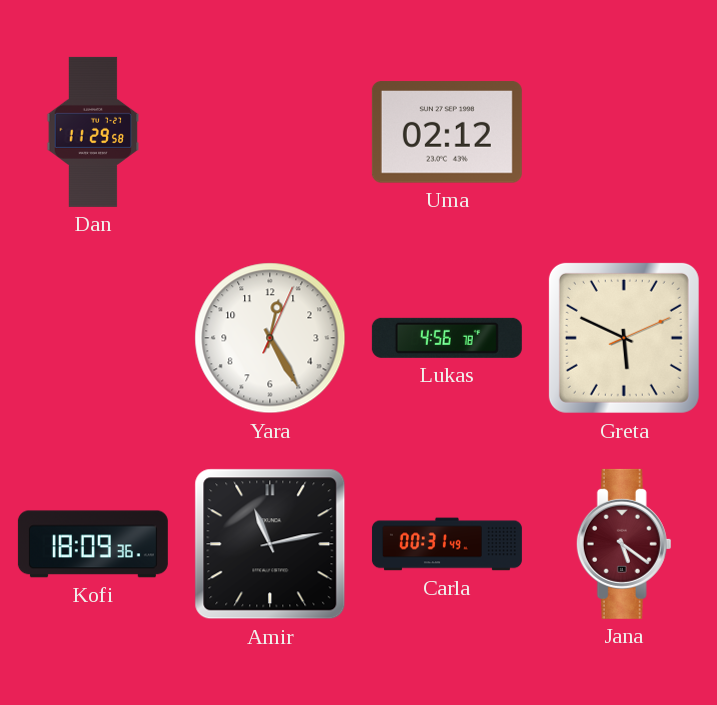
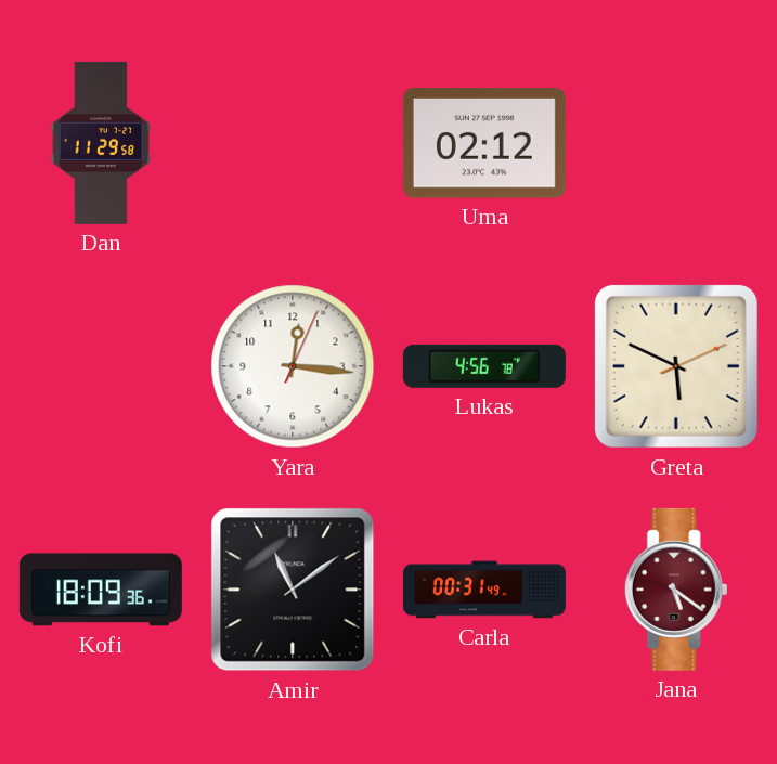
Yara: 12:25 -> 12:16
Amir: 11:13 -> 11:09
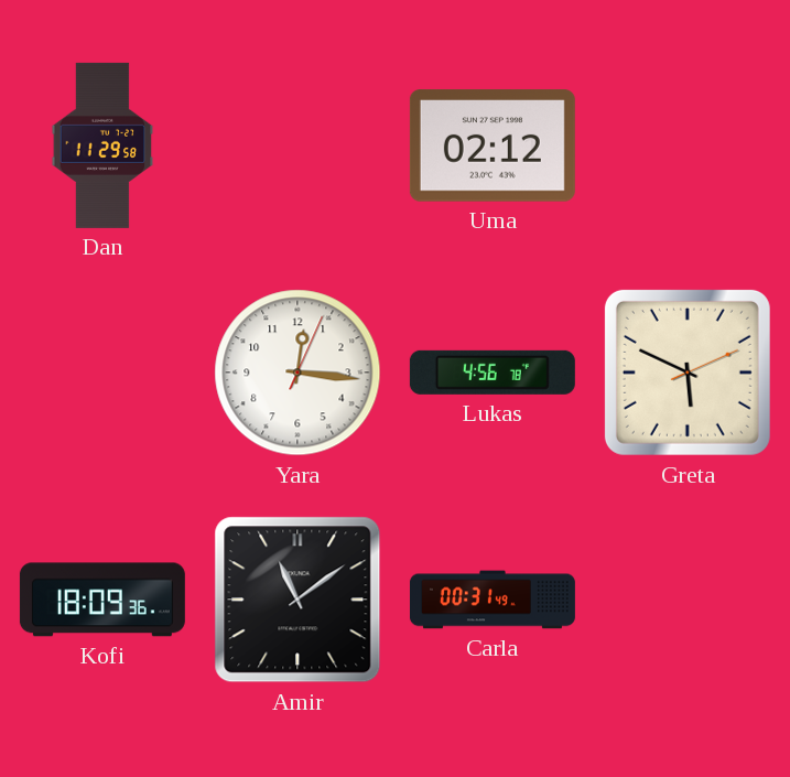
Jana: 5:21 -> none
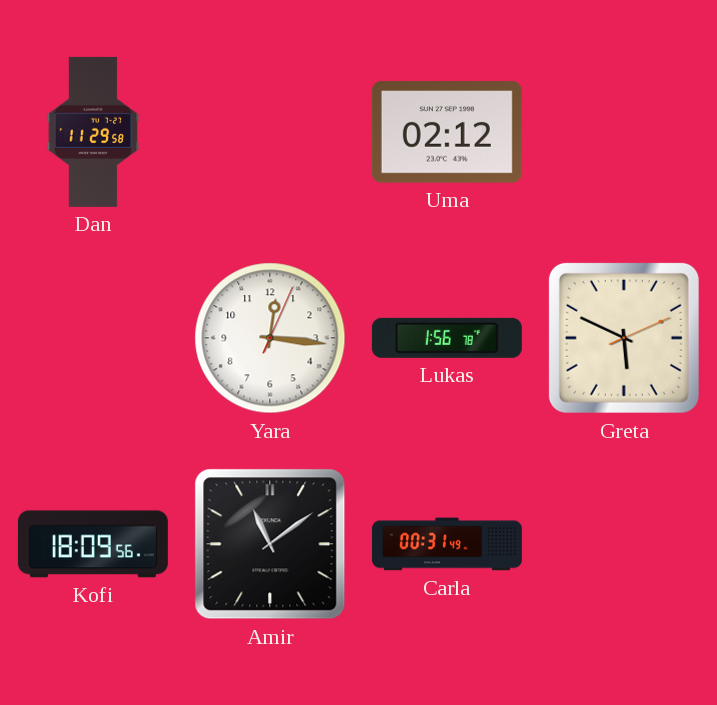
Lukas: 4:56 -> 1:56
Kofi: 18:09:36 -> 18:09:56
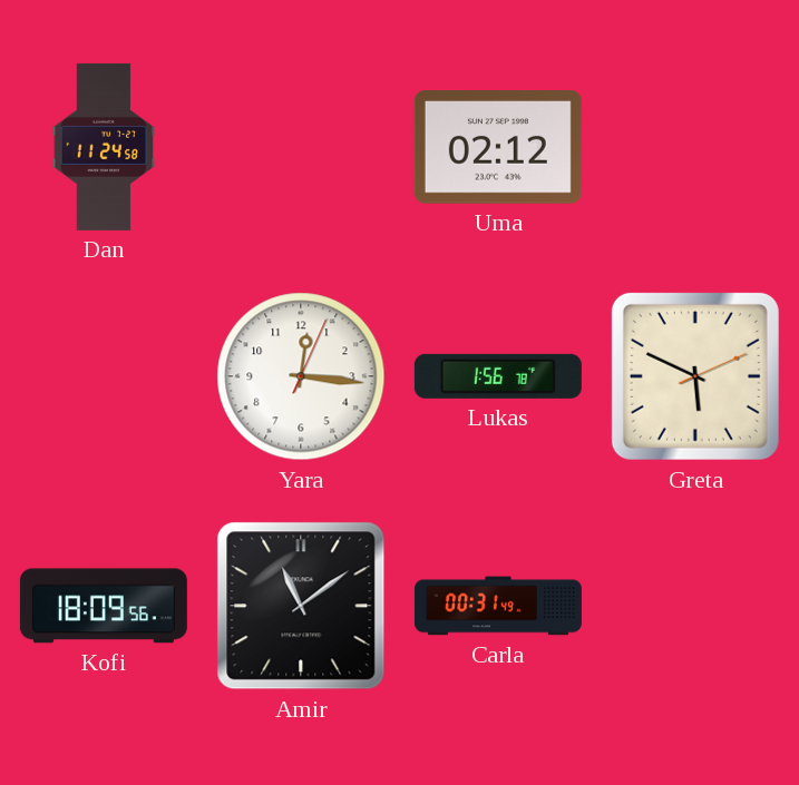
Dan: 11:29 -> 11:24
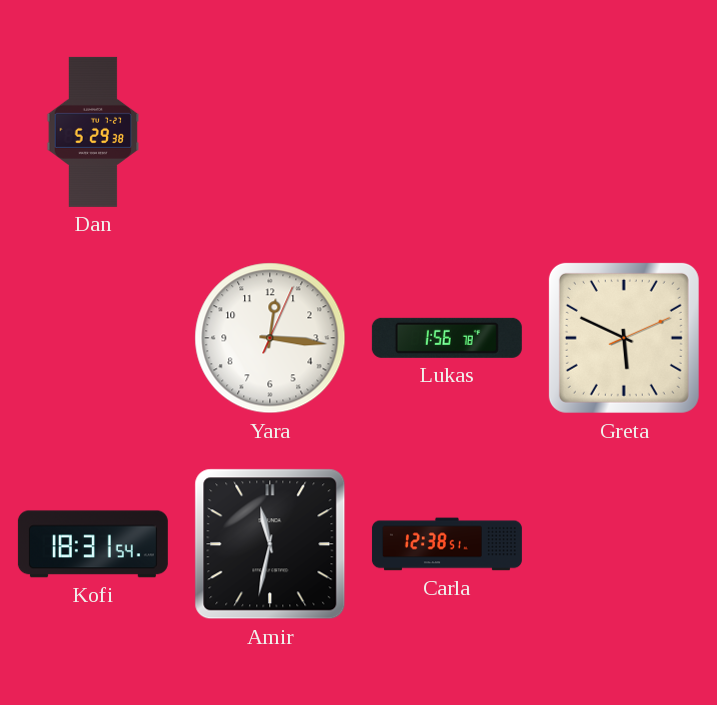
Dan: 11:24 -> 5:29
Uma: 02:12 -> none
Kofi: 18:09 -> 18:31
Amir: 11:09 -> 11:32
Carla: 00:31 -> 12:38
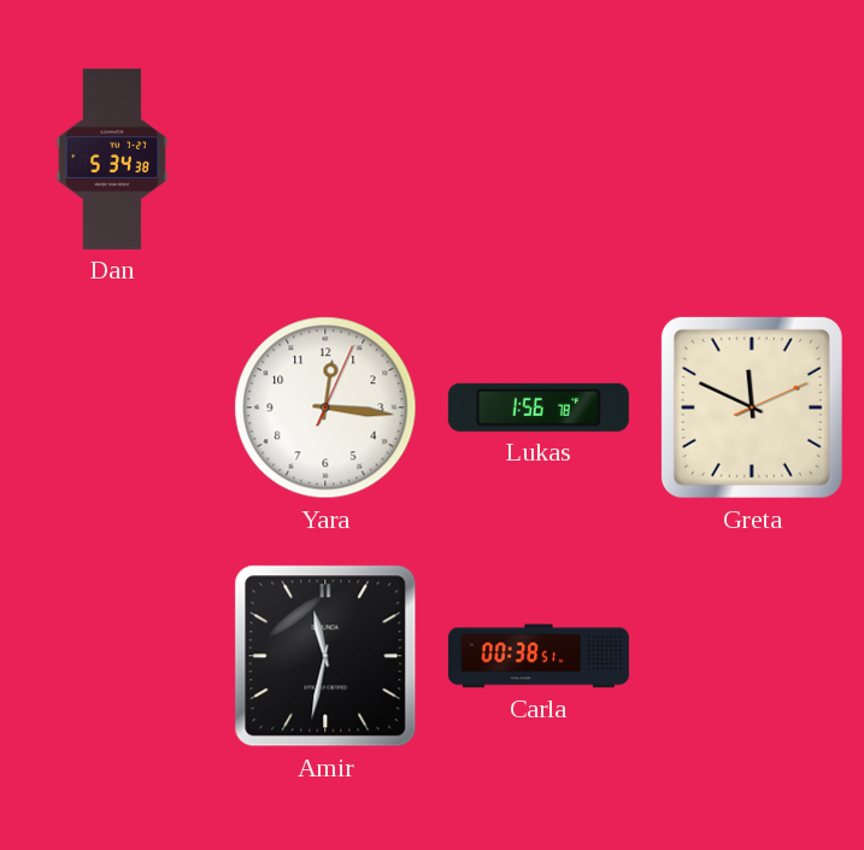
Dan: 5:29 -> 5:34
Greta: 5:49 -> 11:49
Kofi: 18:31 -> none
Carla: 12:38 -> 00:38
